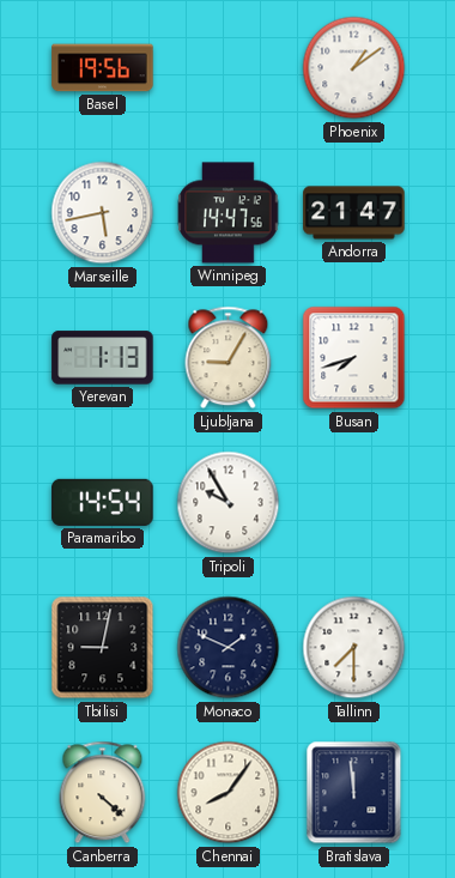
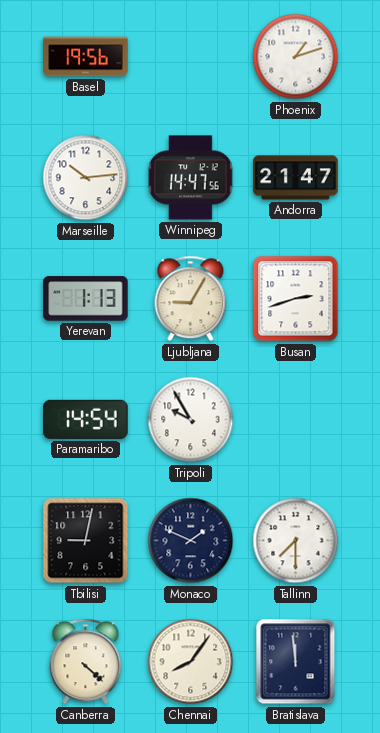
Phoenix: 1:09 -> 1:12
Marseille: 5:43 -> 10:14
Busan: 7:42 -> 2:42
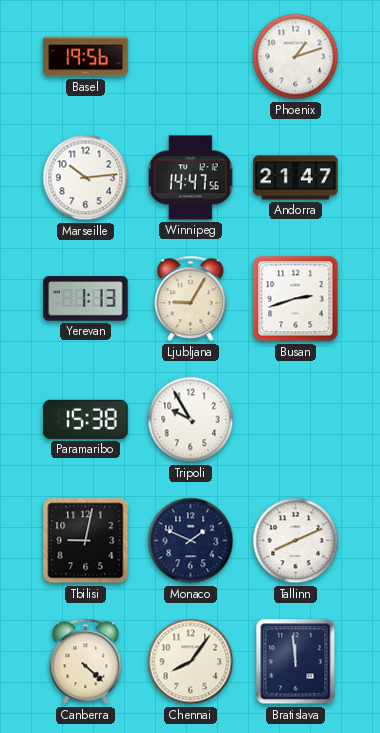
Paramaribo: 14:54 -> 15:38
Tallinn: 7:30 -> 8:11
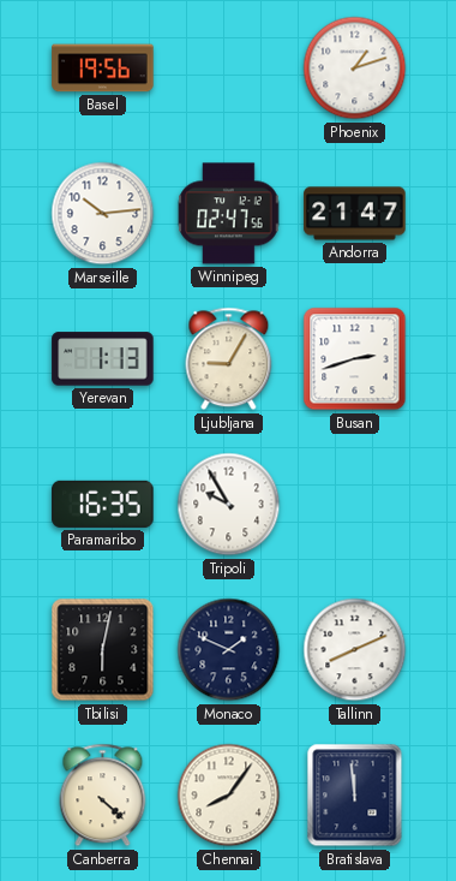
Winnipeg: 14:47 -> 02:47
Paramaribo: 15:38 -> 16:35
Tbilisi: 9:02 -> 6:02
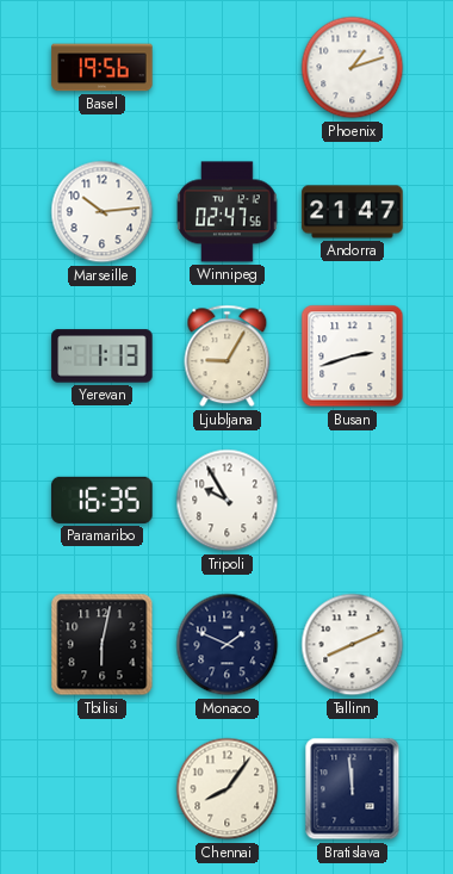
Canberra: 4:22 -> none
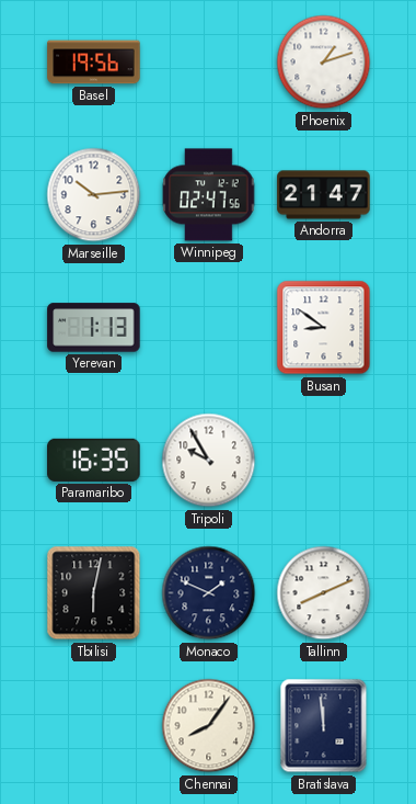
Ljubljana: 9:05 -> none
Busan: 2:42 -> 8:51
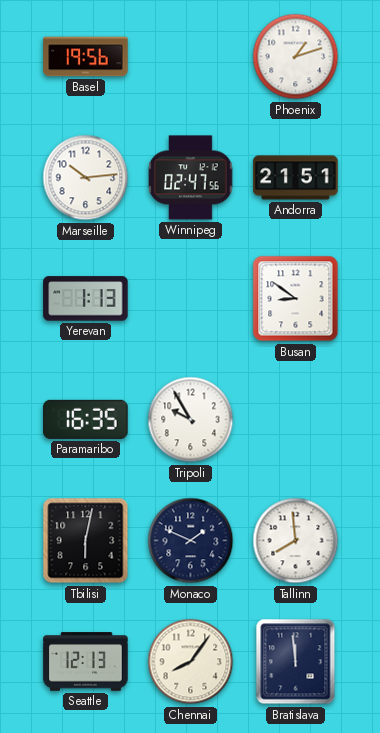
Andorra: 21:47 -> 21:51
Tallinn: 8:11 -> 7:59
Seattle: none -> 12:13
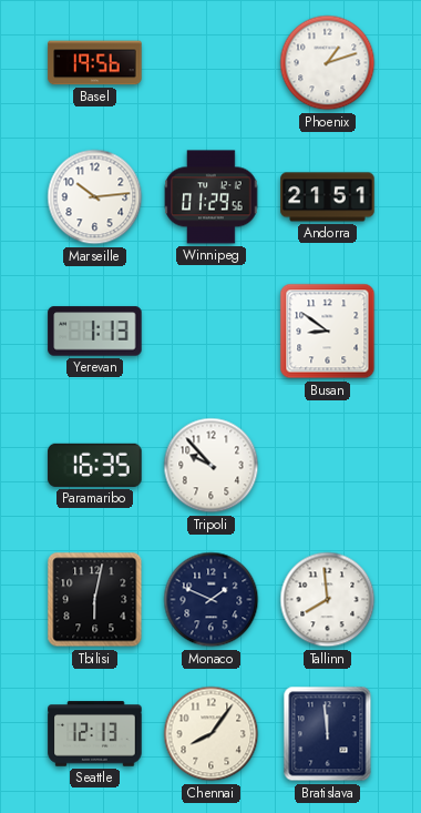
Winnipeg: 02:47 -> 01:29
Tripoli: 9:55 -> 9:53
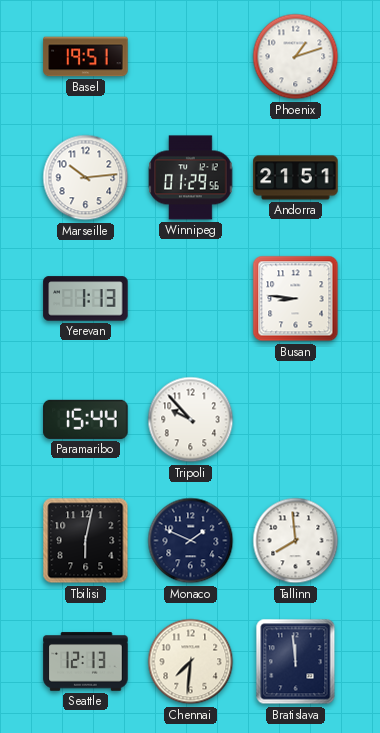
Basel: 19:56 -> 19:51
Busan: 8:51 -> 8:46
Paramaribo: 16:35 -> 15:44
Chennai: 8:06 -> 7:31
